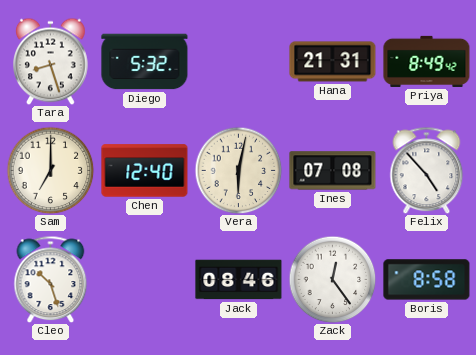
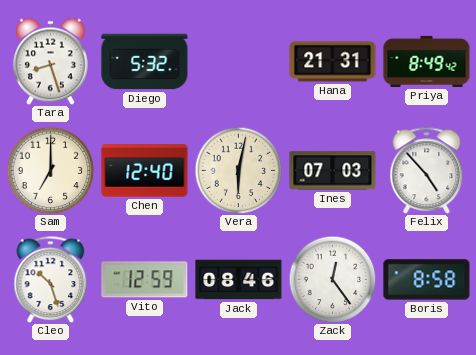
Ines: 07:08 -> 07:03
Vito: none -> 12:59
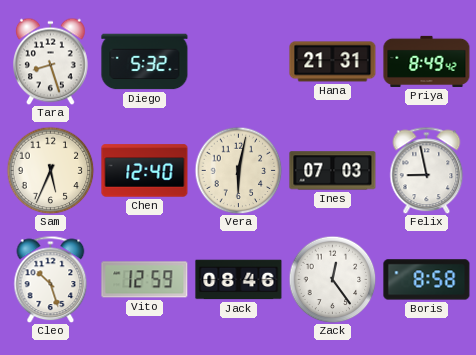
Sam: 7:00 -> 5:34
Felix: 4:53 -> 8:58
